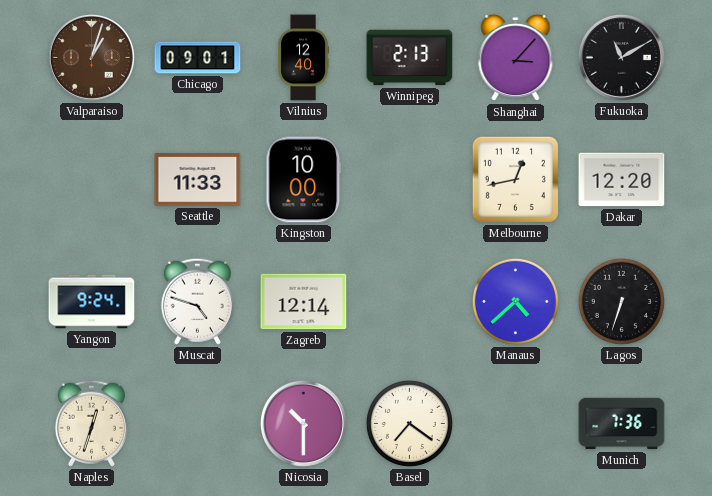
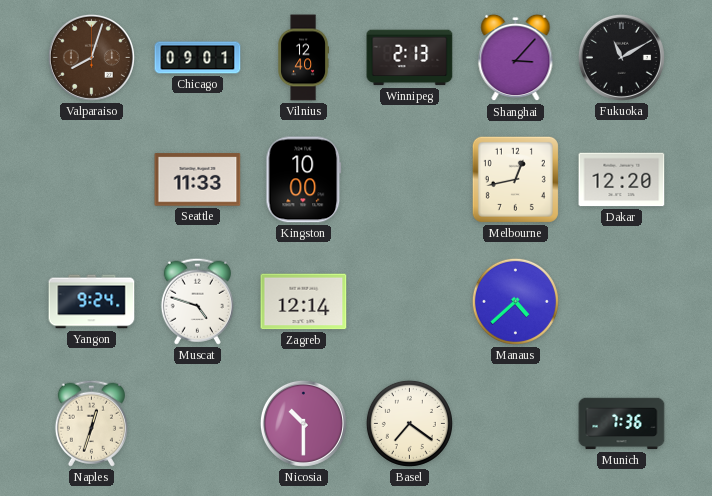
Valparaiso: 1:03 -> 8:03
Lagos: 6:33 -> none
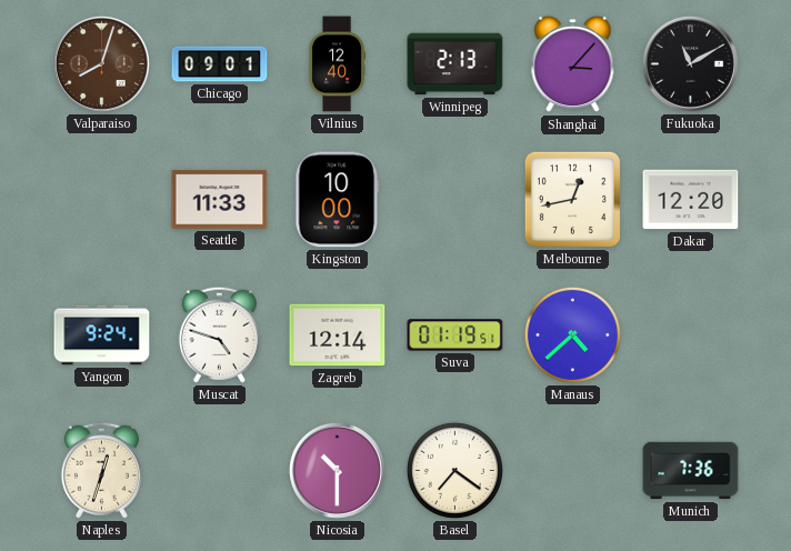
Suva: none -> 01:19
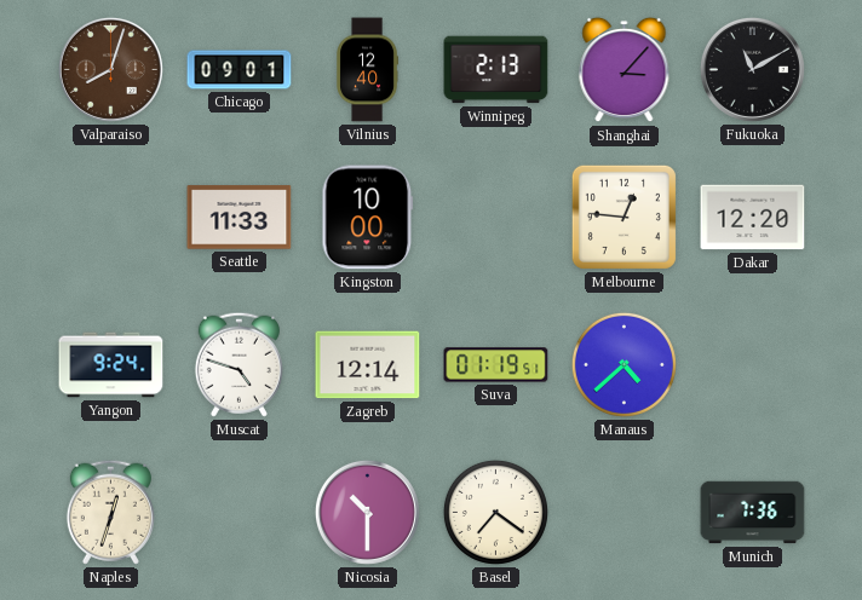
Melbourne: 12:43 -> 12:46
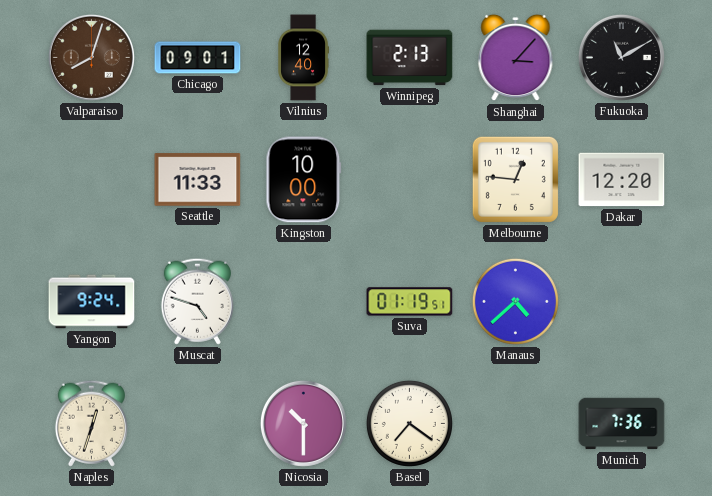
Zagreb: 12:14 -> none
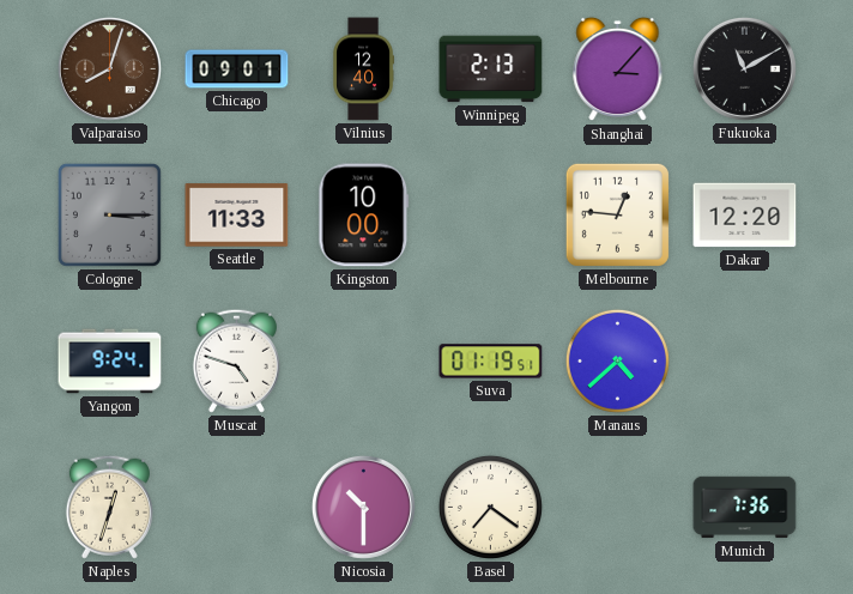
Cologne: none -> 3:15
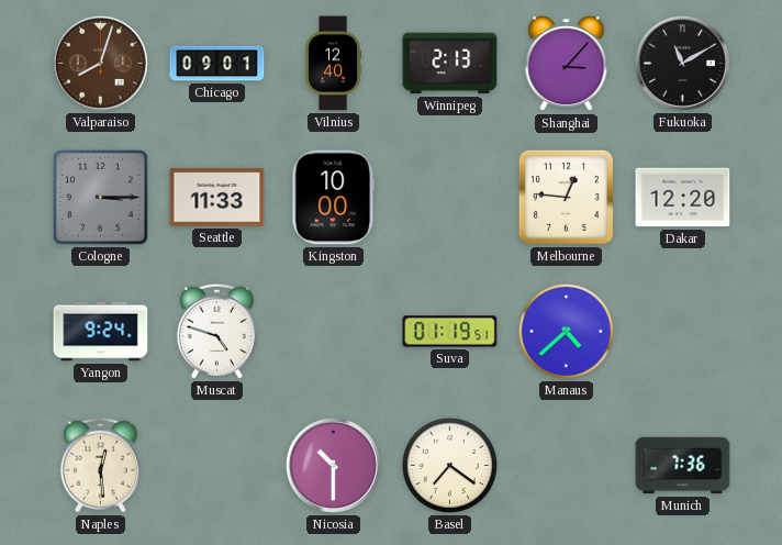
Naples: 12:33 -> 12:29
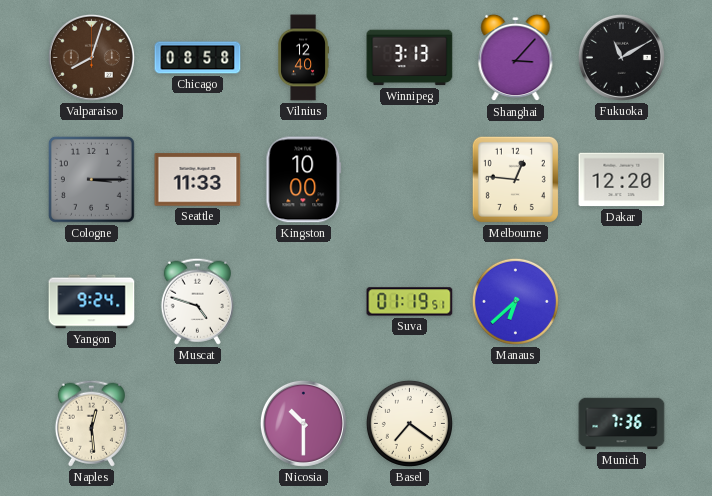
Chicago: 09:01 -> 08:58
Winnipeg: 2:13 -> 3:13
Manaus: 4:38 -> 6:38
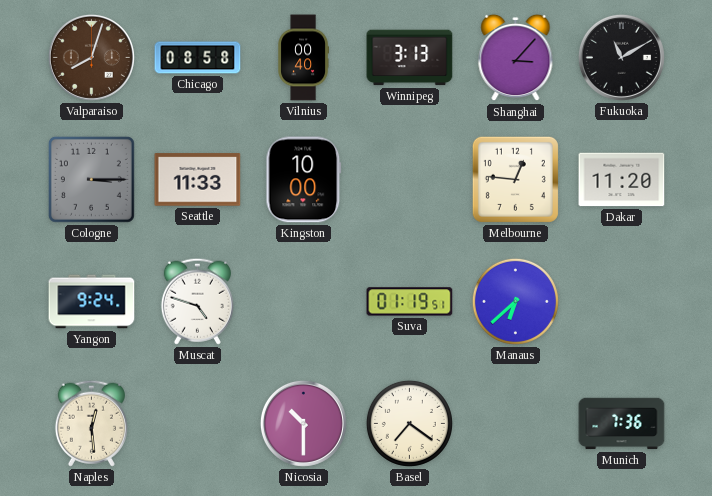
Vilnius: 12:40 -> 00:40
Dakar: 12:20 -> 11:20
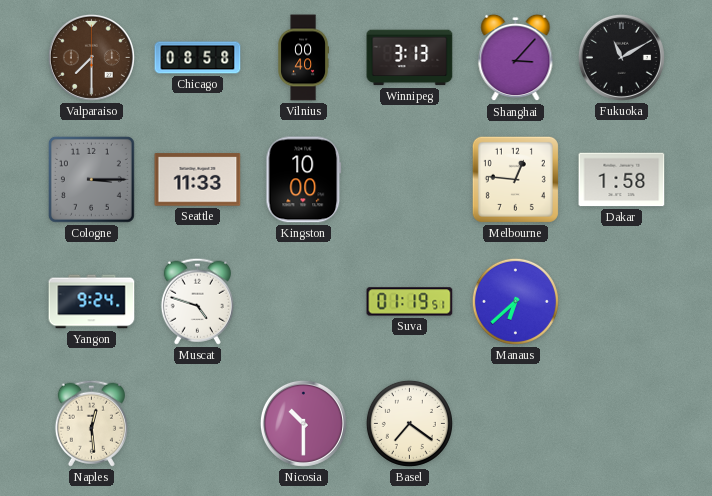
Valparaiso: 8:03 -> 7:30
Dakar: 11:20 -> 1:58
Munich: 7:36 -> none
